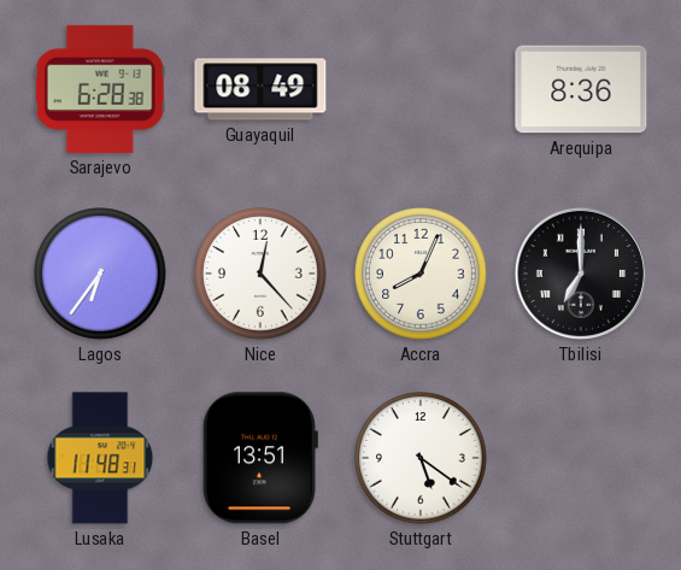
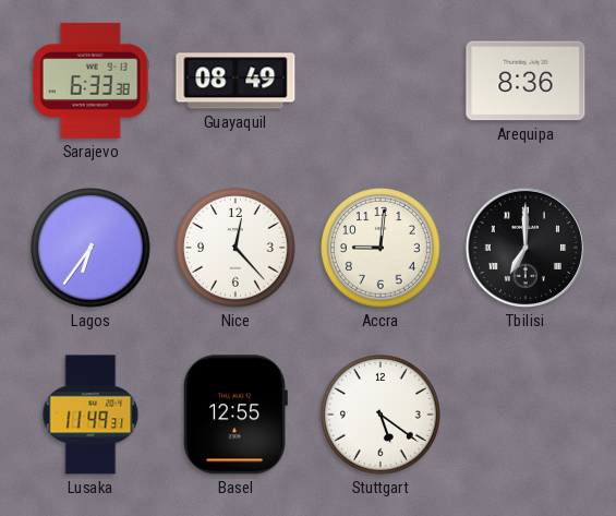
Sarajevo: 6:28 -> 6:33
Accra: 8:04 -> 9:01
Lusaka: 11:48 -> 11:49
Basel: 13:51 -> 12:55
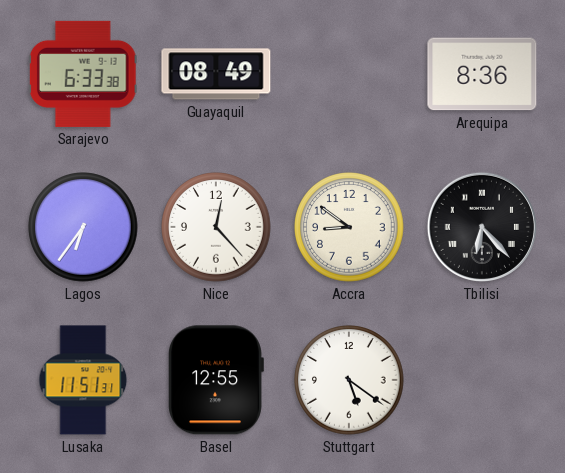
Accra: 9:01 -> 8:51
Tbilisi: 7:00 -> 6:23
Lusaka: 11:49 -> 11:51
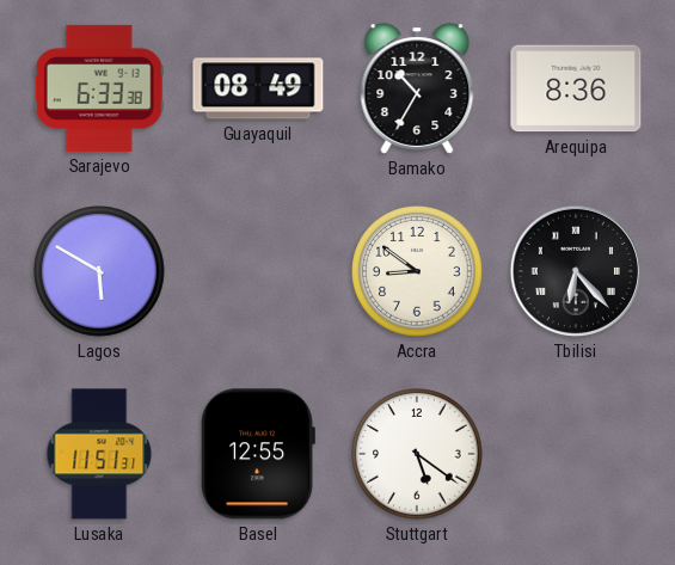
Bamako: none -> 10:35
Lagos: 6:36 -> 5:50
Nice: 12:23 -> none
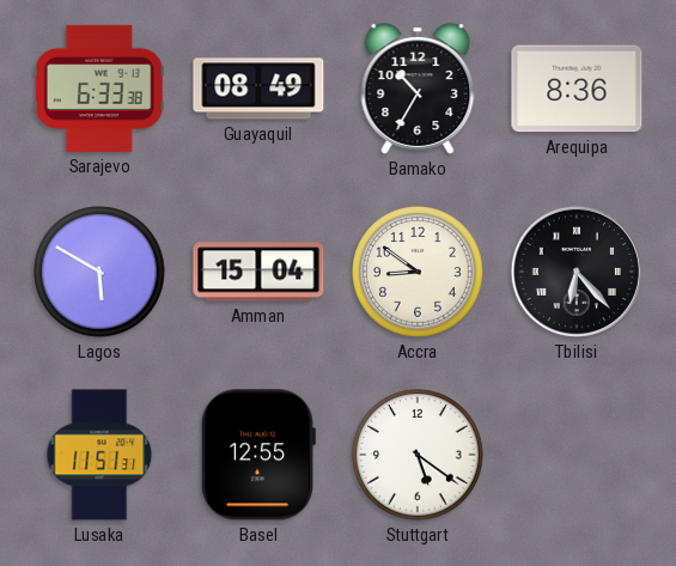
Amman: none -> 15:04
